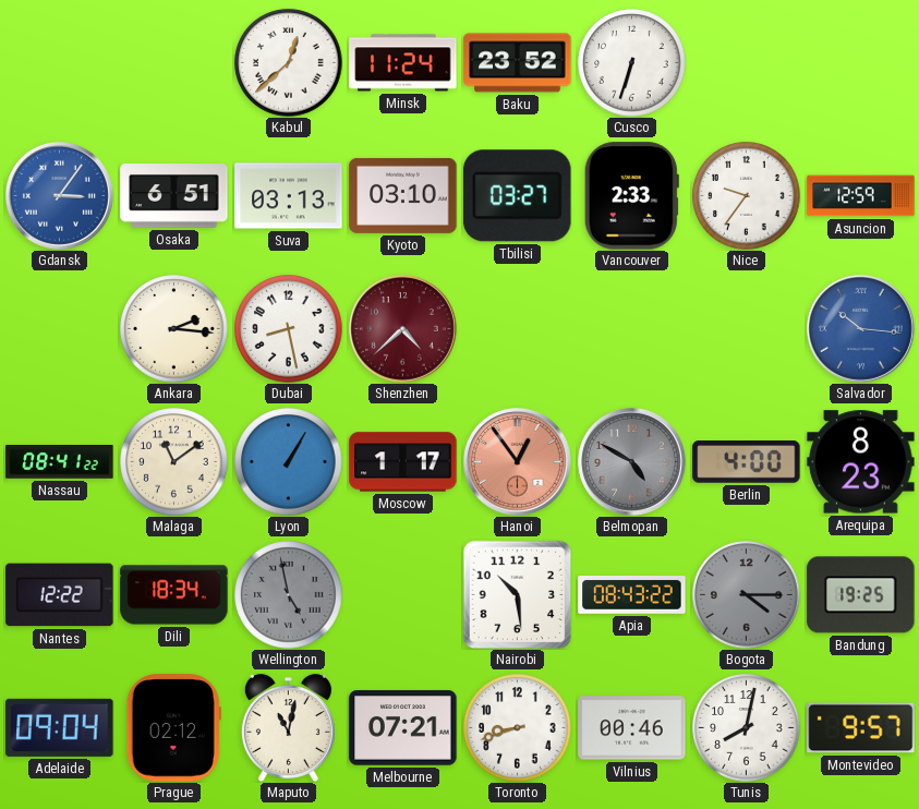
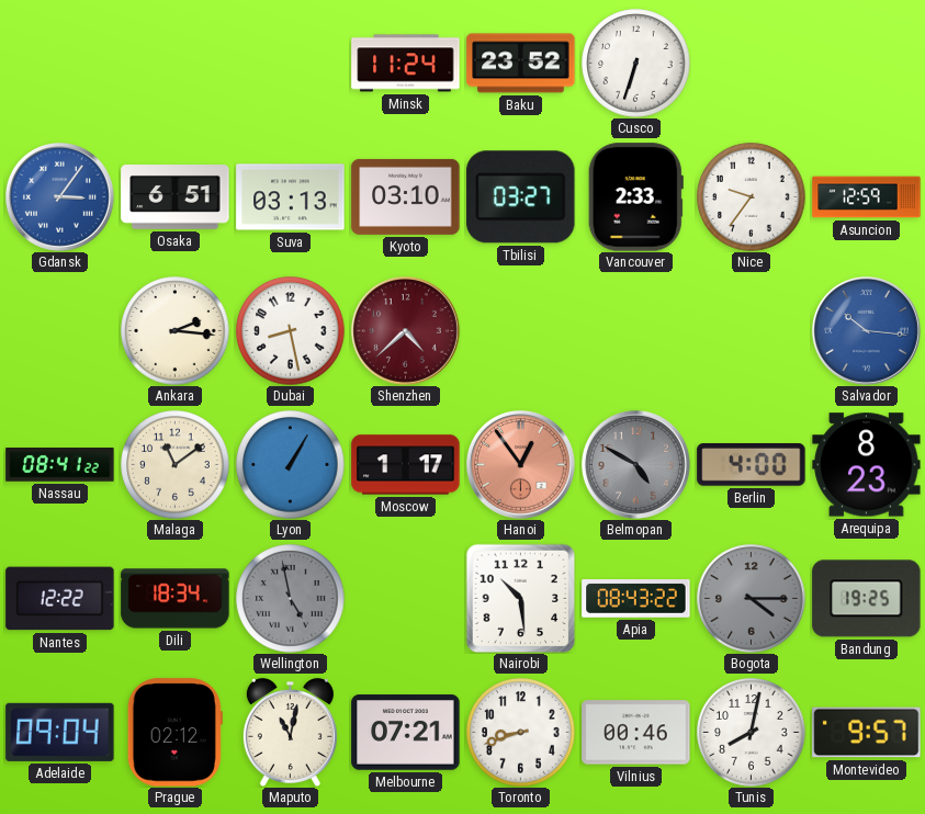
Kabul: 12:38 -> none
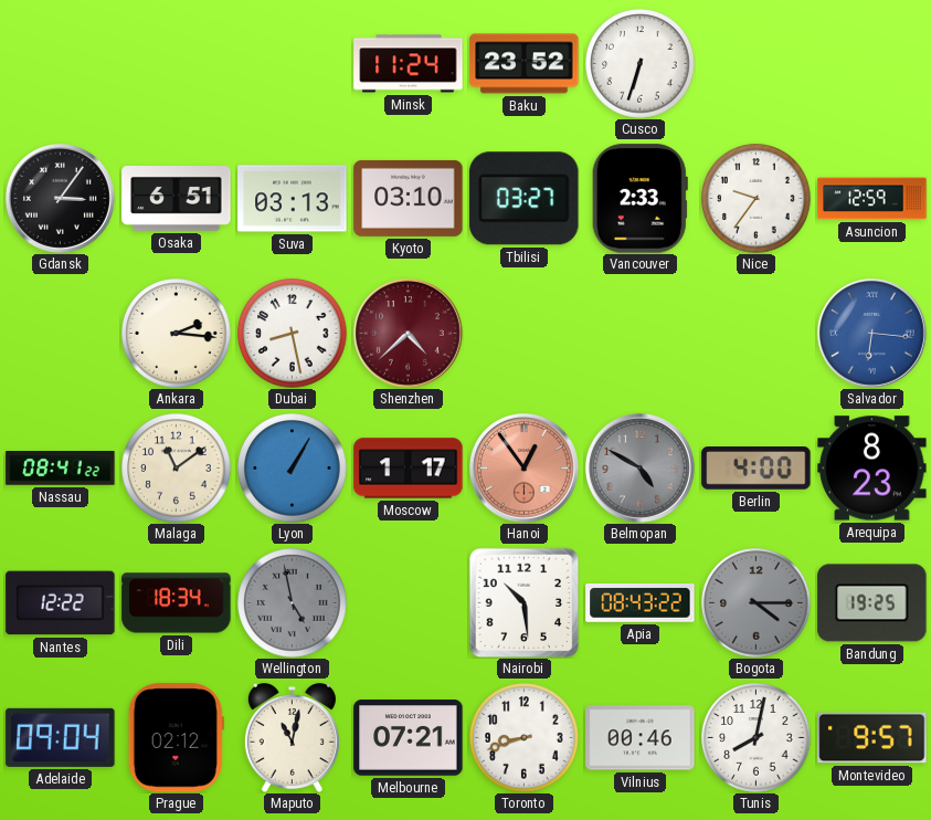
Gdansk dial: blue -> black
Salvador: 10:16 -> 6:16
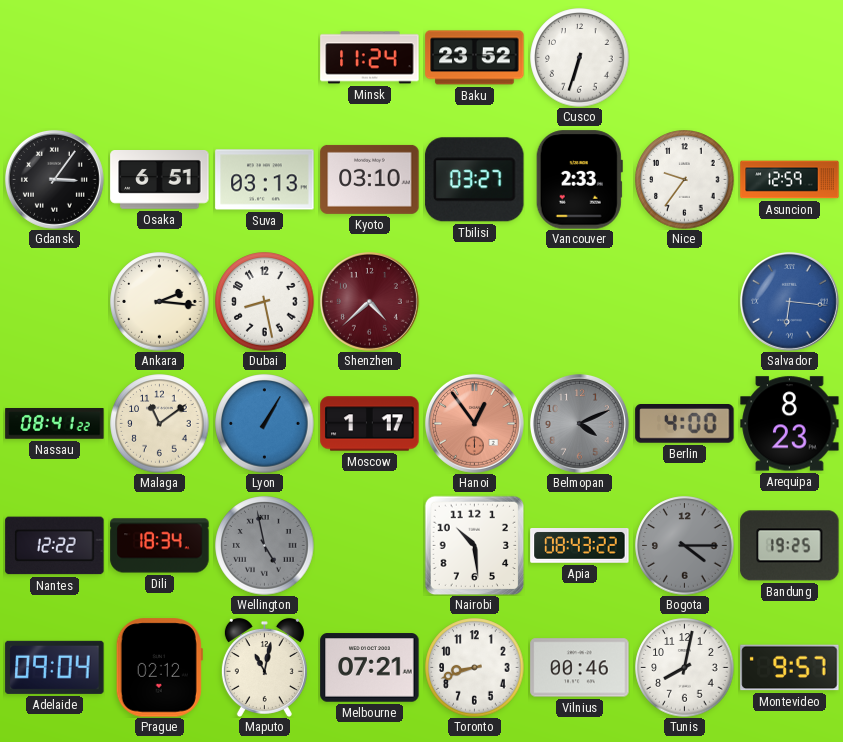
Belmopan: 4:50 -> 4:11
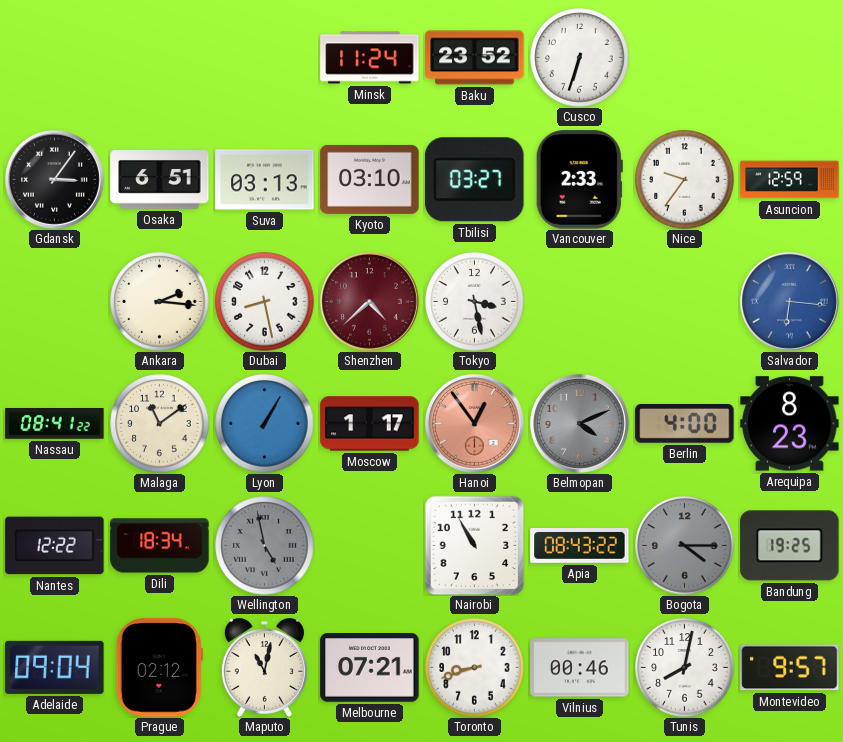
Tokyo: none -> 3:28
Nairobi: 10:29 -> 10:55
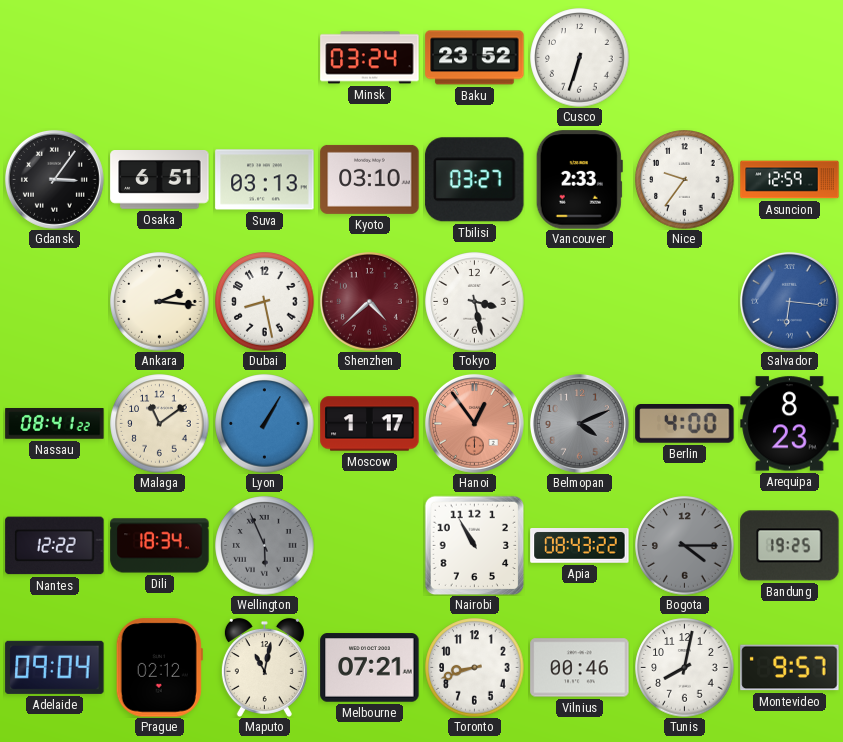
Minsk: 11:24 -> 03:24
Wellington: 4:58 -> 5:56
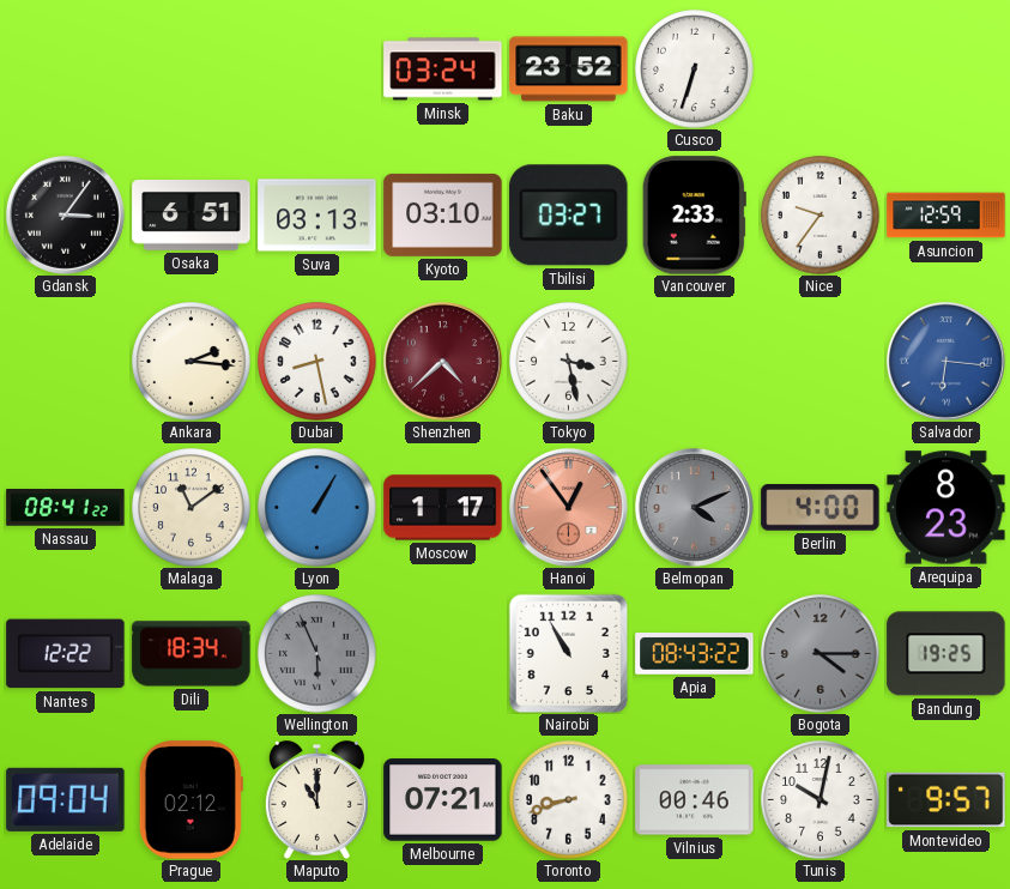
Maputo: 11:02 -> 11:00
Tunis: 8:02 -> 10:02
